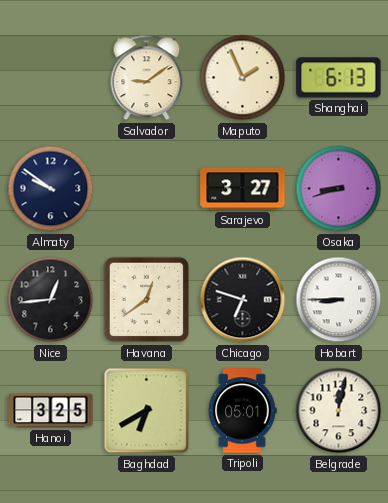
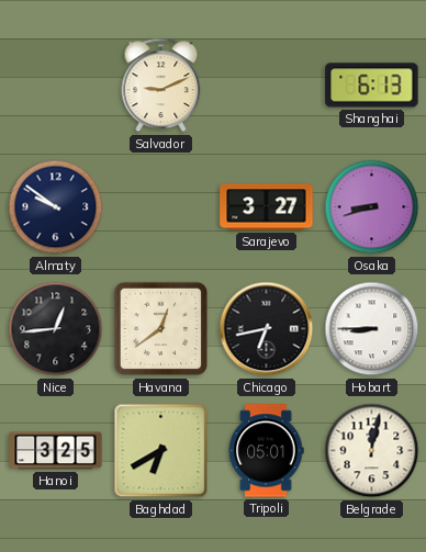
Salvador: 9:09 -> 9:11
Maputo: 1:56 -> none
Chicago: 6:48 -> 6:43
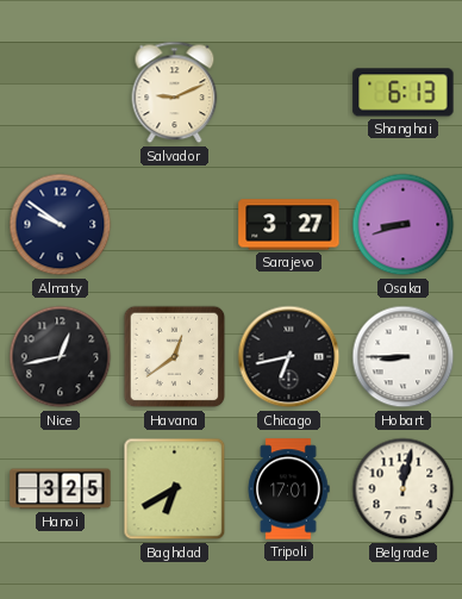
Nice: 12:44 -> 12:43
Tripoli: 05:01 -> 17:01
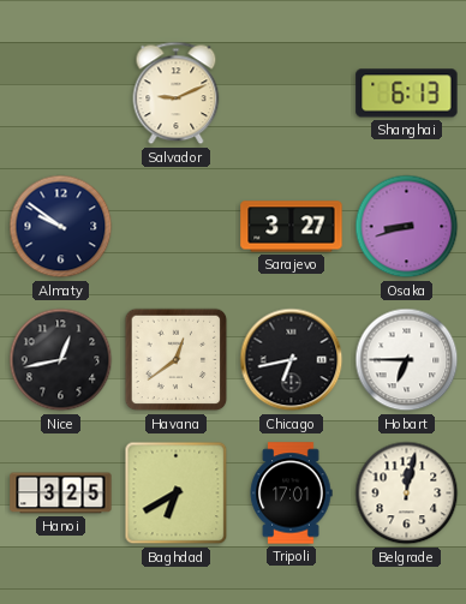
Hobart: 8:45 -> 6:45
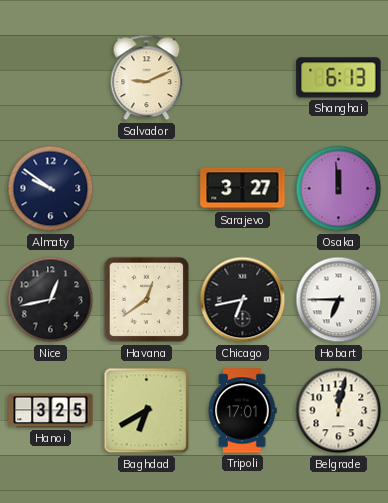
Osaka: 8:42 -> 11:59
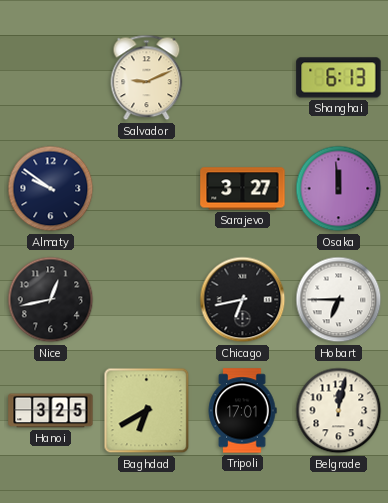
Havana: 12:39 -> none
